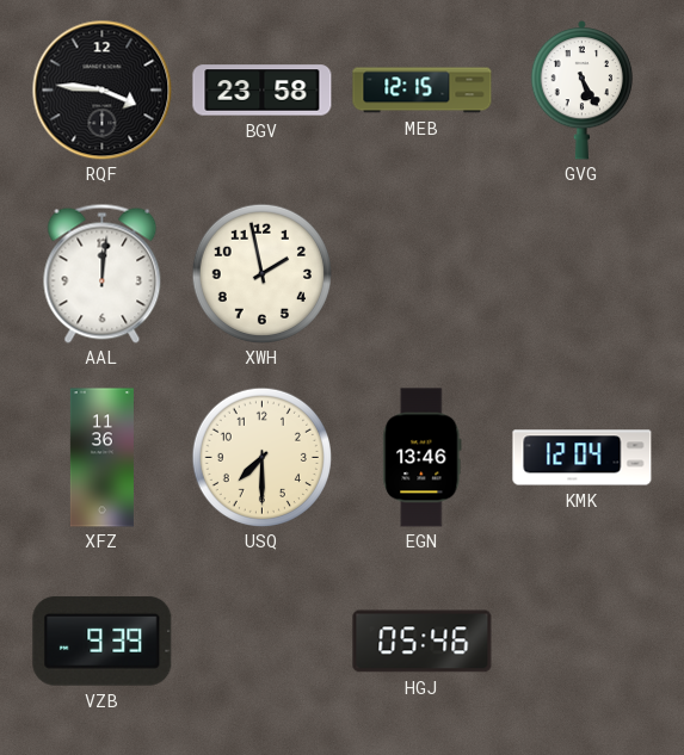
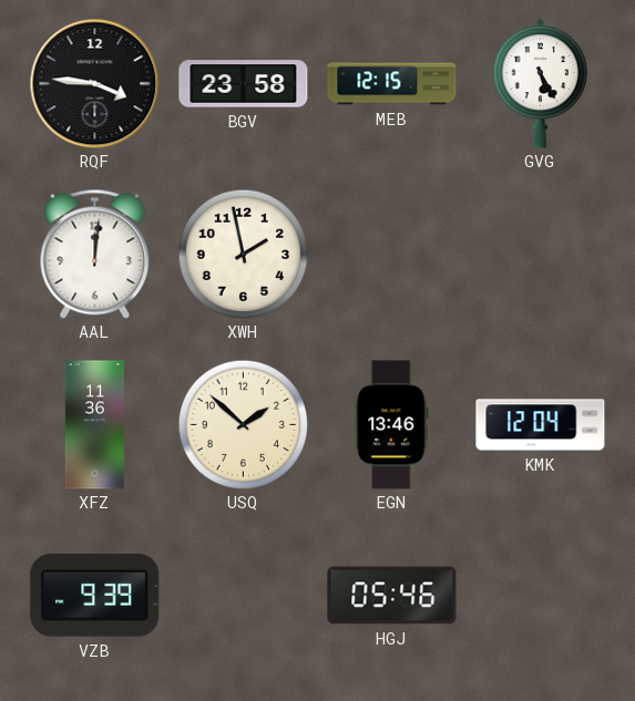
USQ: 7:30 -> 1:52
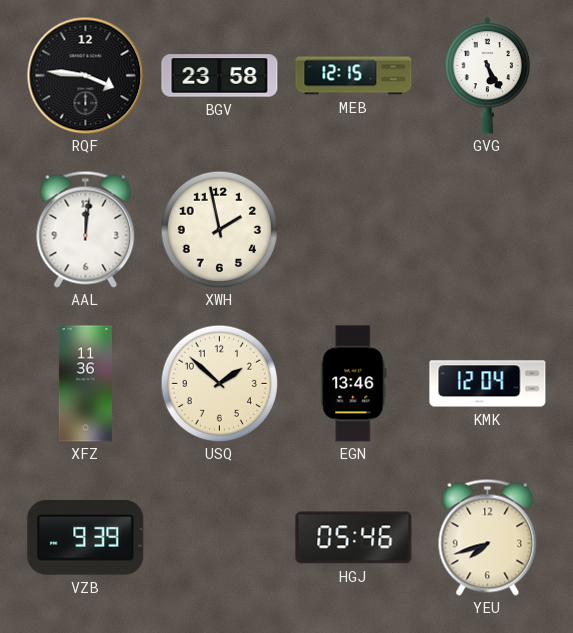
YEU: none -> 7:42
